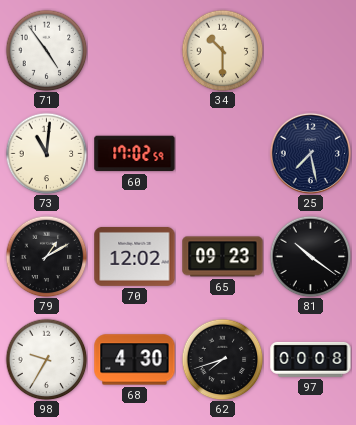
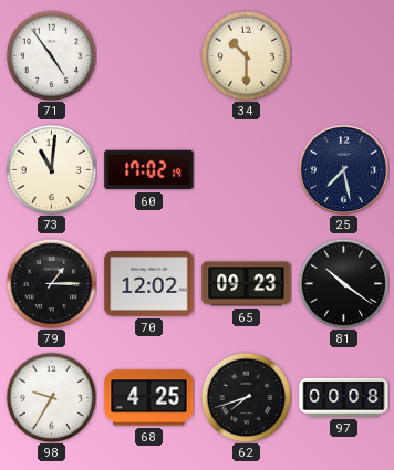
60: 17:02:59 -> 17:02:19
79: 1:10 -> 1:15
68: 4:30 -> 4:25
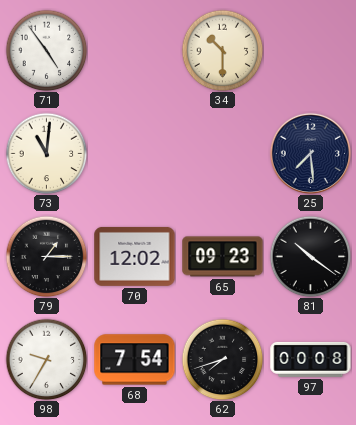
60: 17:02 -> none
25: 7:28 -> 7:29
68: 4:25 -> 7:54
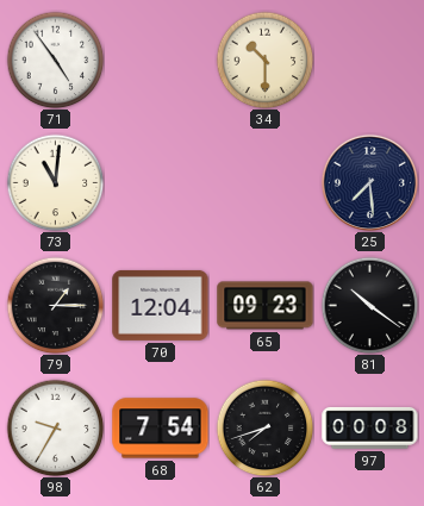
70: 12:02 -> 12:04
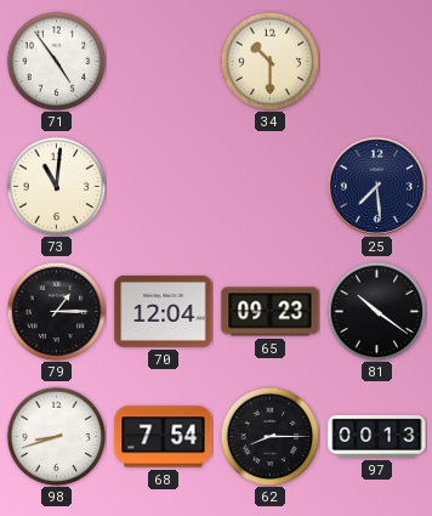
98: 9:35 -> 8:42
62: 7:42 -> 8:15
97: 00:08 -> 00:13
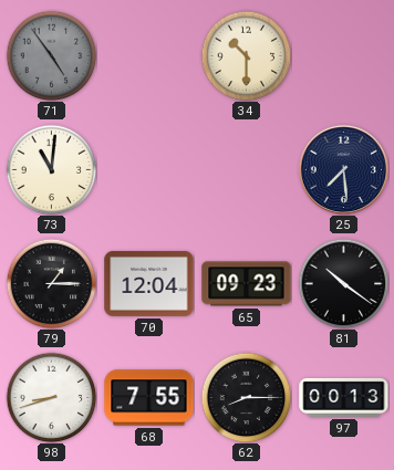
71 dial: white -> grey
68: 7:54 -> 7:55
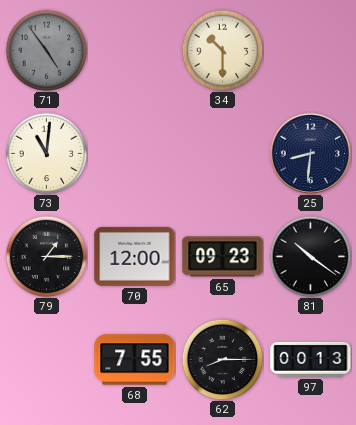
25: 7:29 -> 8:31
70: 12:04 -> 12:00
98: 8:42 -> none
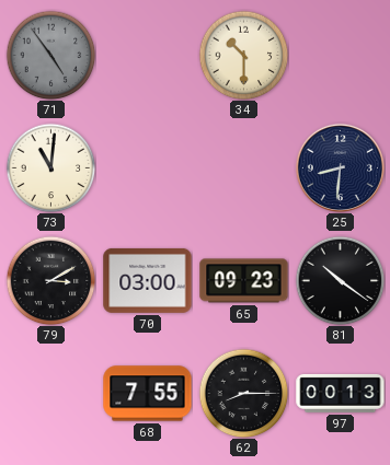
79: 1:15 -> 3:10
70: 12:00 -> 03:00
